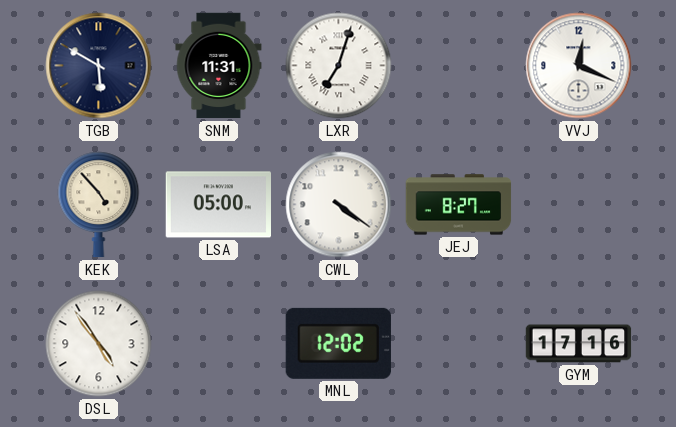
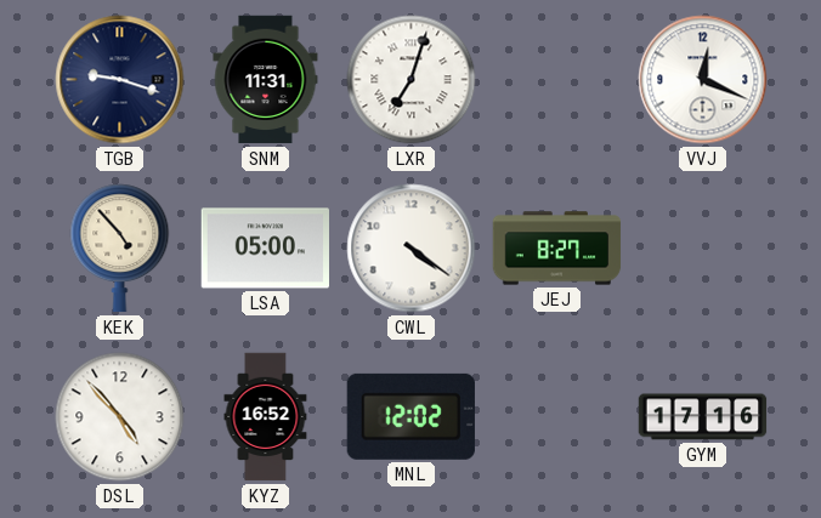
TGB: 5:50 -> 9:18
DSL: 4:54 -> 4:53
KYZ: none -> 16:52
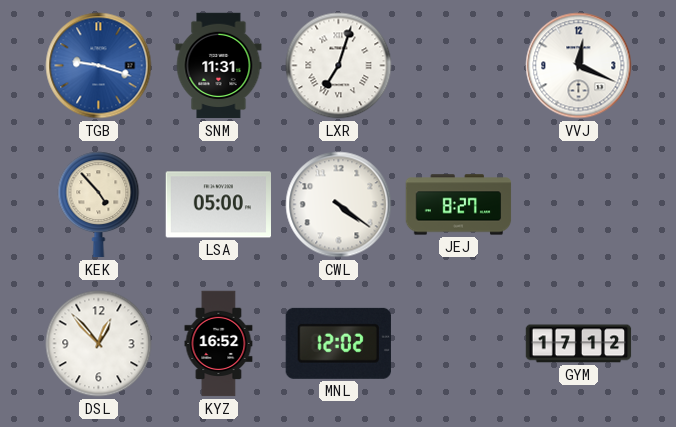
TGB dial: navy -> blue
DSL: 4:53 -> 12:53
GYM: 17:16 -> 17:12
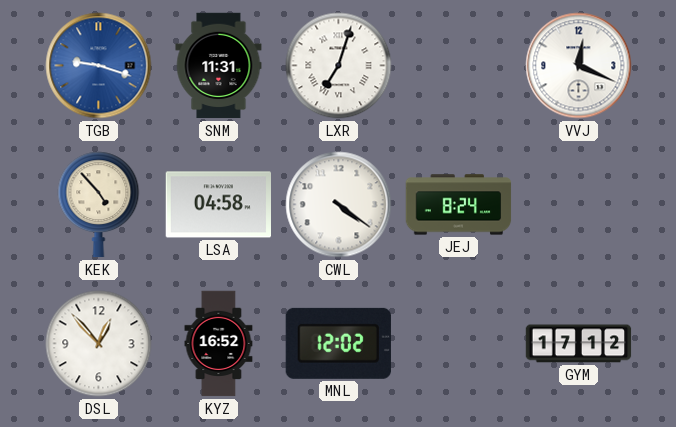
LSA: 05:00 -> 04:58
JEJ: 8:27 -> 8:24
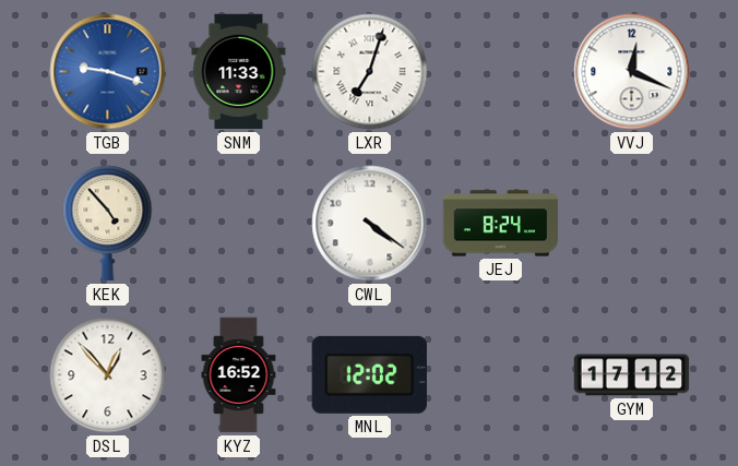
SNM: 11:31 -> 11:33
LSA: 04:58 -> none
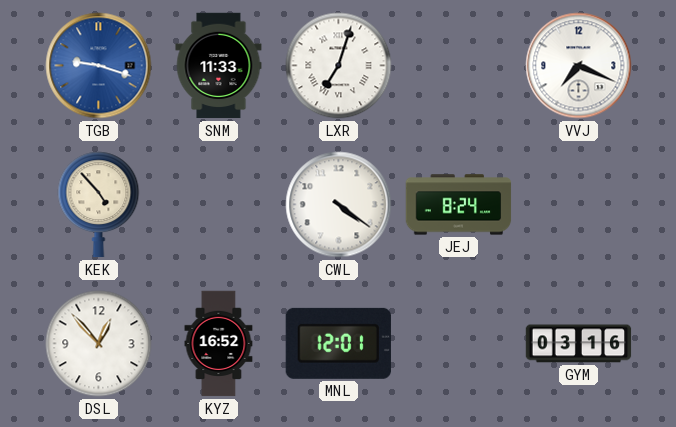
VVJ: 12:19 -> 7:19
MNL: 12:02 -> 12:01
GYM: 17:12 -> 03:16
